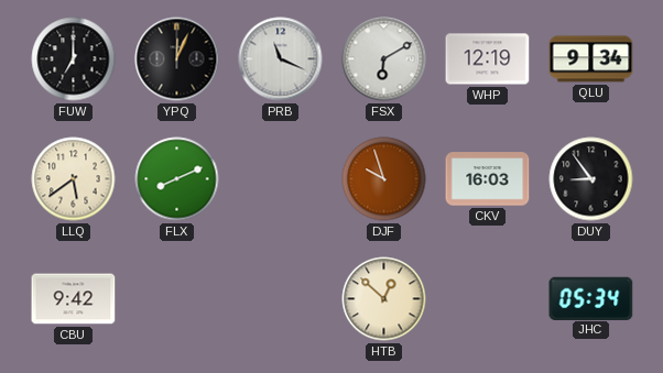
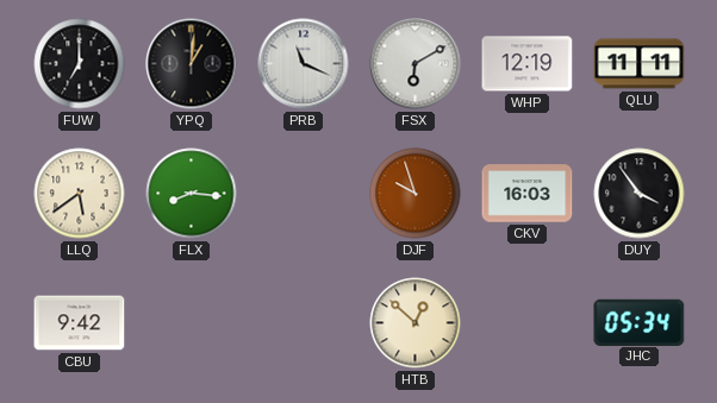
YPQ: 12:04 -> 1:01
QLU: 9:34 -> 11:11
FLX: 8:11 -> 8:16
DUY: 8:54 -> 3:54
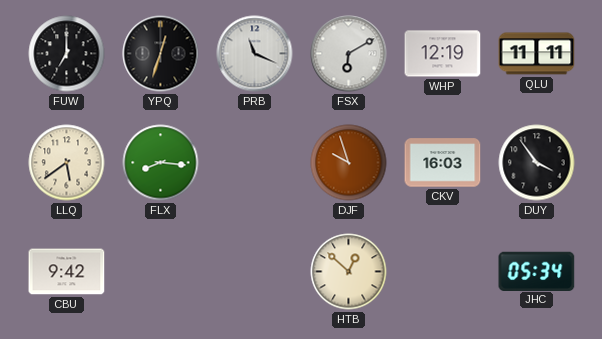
YPQ: 1:01 -> 12:33
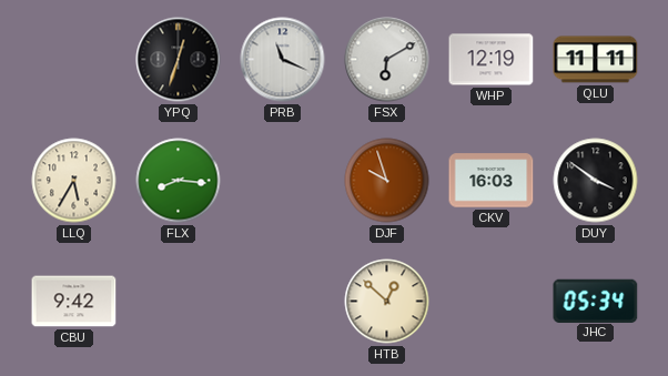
FUW: 7:00 -> none
LLQ: 5:39 -> 5:35
DUY: 3:54 -> 3:51
